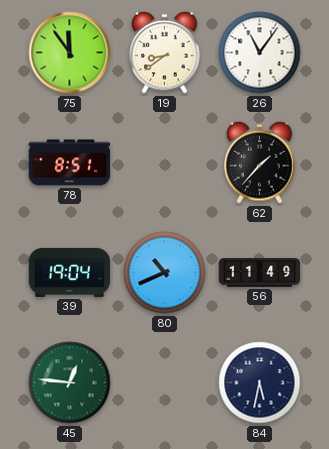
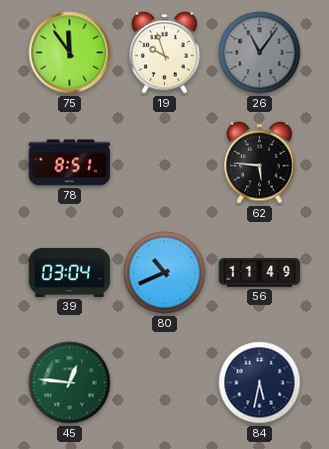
19: 8:39 -> 9:57
26 dial: white -> grey
62: 1:37 -> 5:46
39: 19:04 -> 03:04
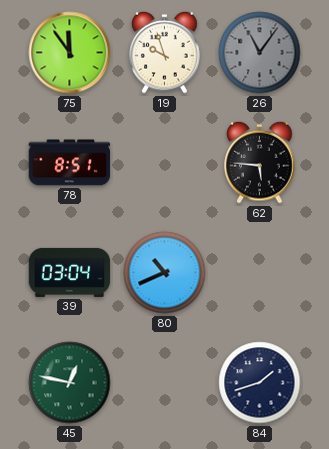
56: 11:49 -> none
45: 12:46 -> 12:47
84: 5:32 -> 1:42
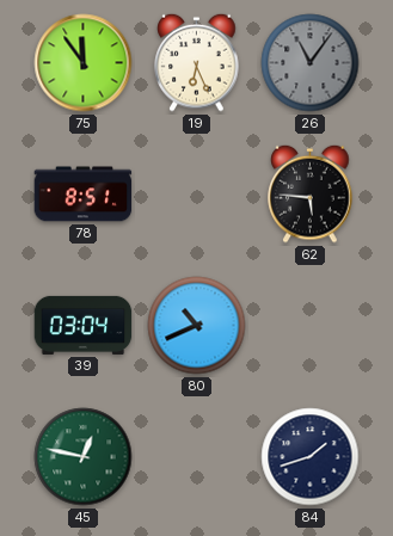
19: 9:57 -> 6:26
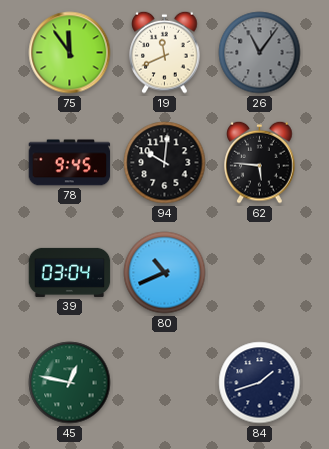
19: 6:26 -> 11:41
78: 8:51 -> 9:45
94: none -> 10:01
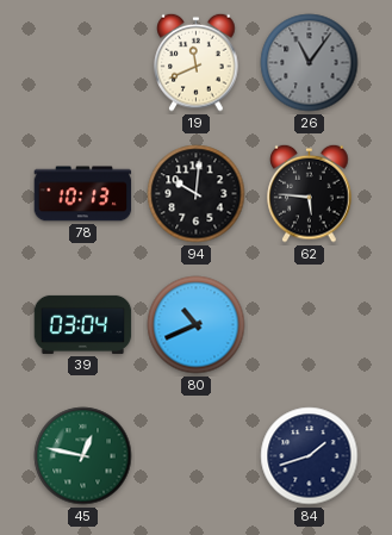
75: 11:54 -> none
78: 9:45 -> 10:13
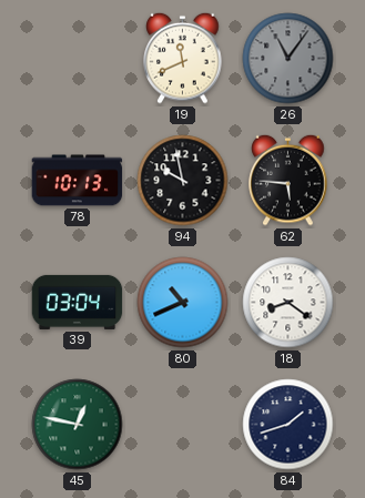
94: 10:01 -> 9:58
18: none -> 8:21
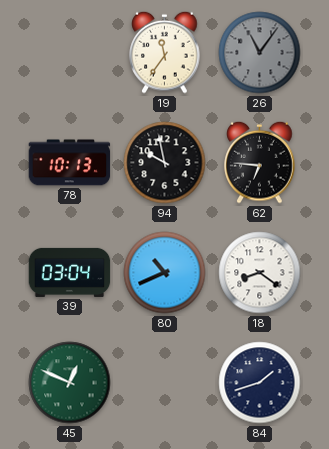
19: 11:41 -> 11:36
62: 5:46 -> 6:46
45: 12:47 -> 12:49
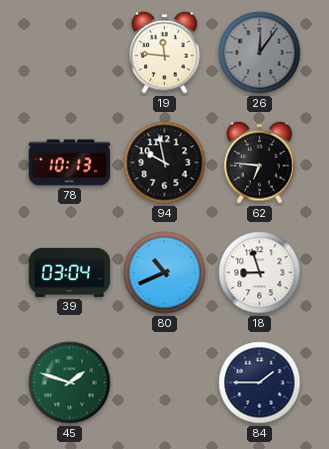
19: 11:36 -> 11:46
26: 11:06 -> 12:06
18: 8:21 -> 8:57
45: 12:49 -> 1:48
84: 1:42 -> 1:45
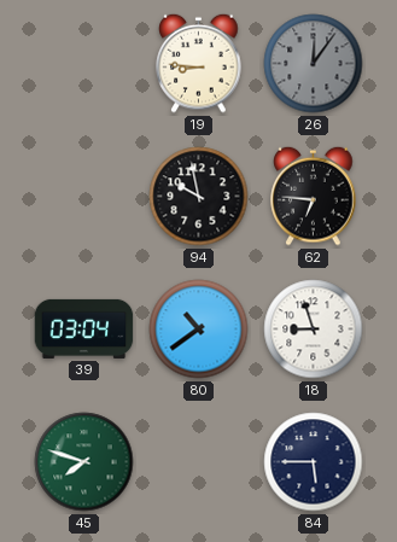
19: 11:46 -> 8:46
78: 10:13 -> none
80: 10:41 -> 10:39
45: 1:48 -> 7:48
84: 1:45 -> 5:45
